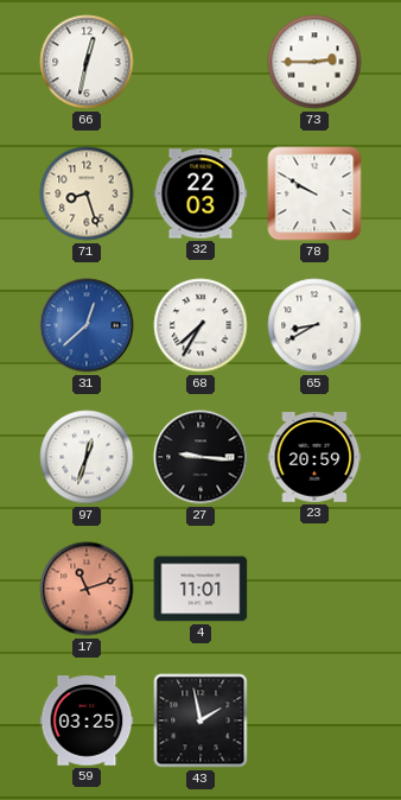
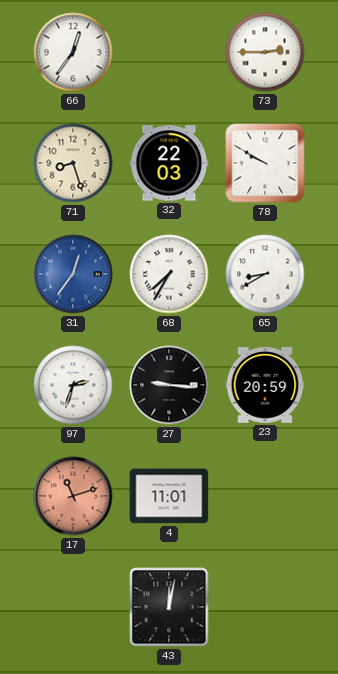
66: 12:32 -> 12:36
31: 12:38 -> 12:36
97: 12:33 -> 2:33
59: 03:25 -> none
43: 1:58 -> 12:02
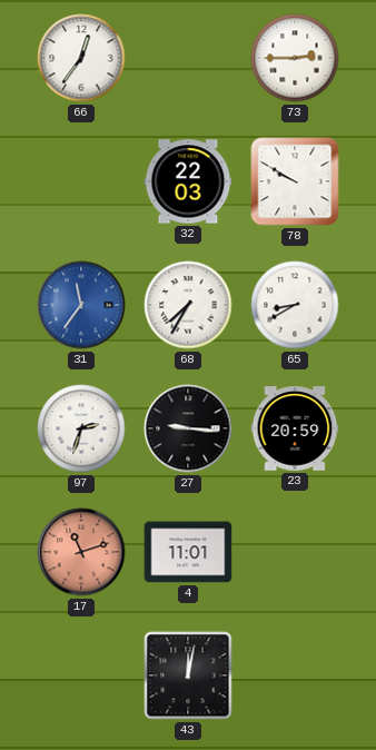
71: 8:27 -> none
31: 12:36 -> 11:36
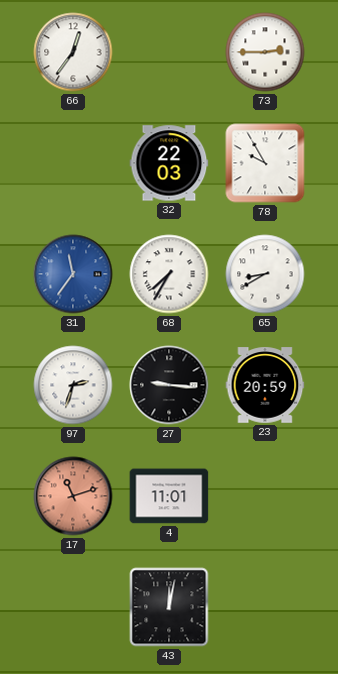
78: 9:50 -> 9:55
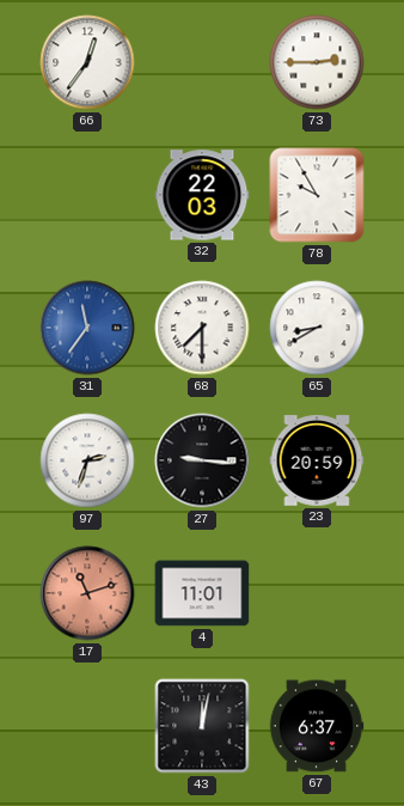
68: 7:35 -> 7:30
67: none -> 6:37
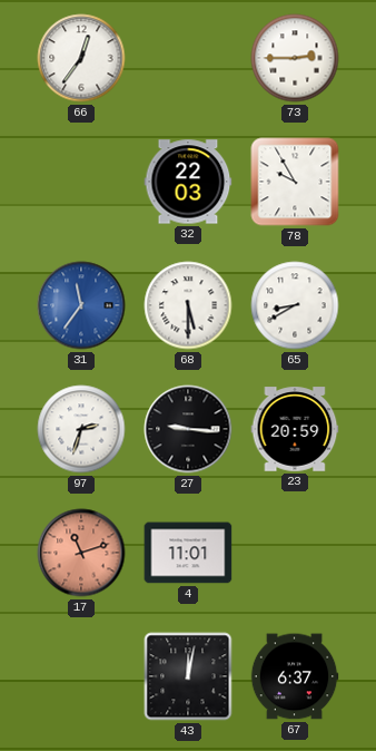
68: 7:30 -> 5:30
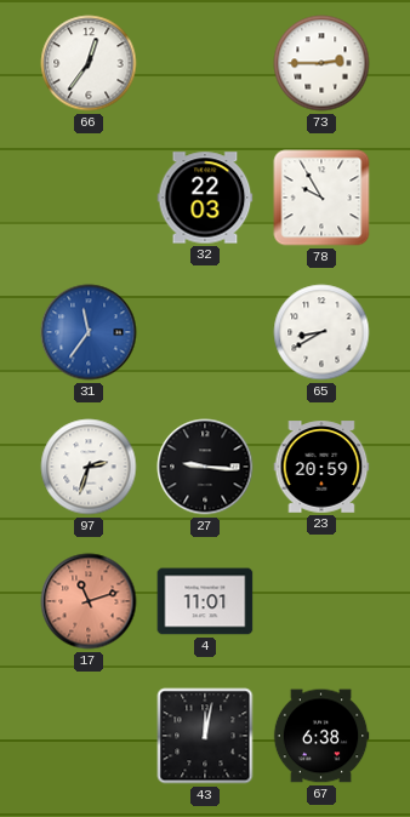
68: 5:30 -> none
67: 6:37 -> 6:38
